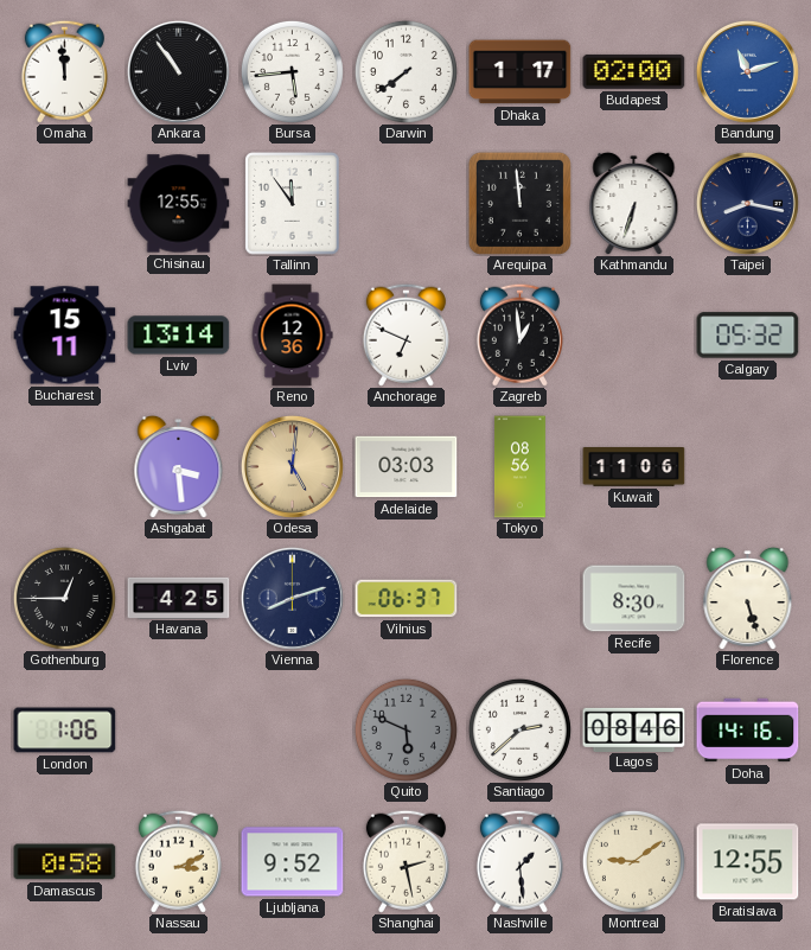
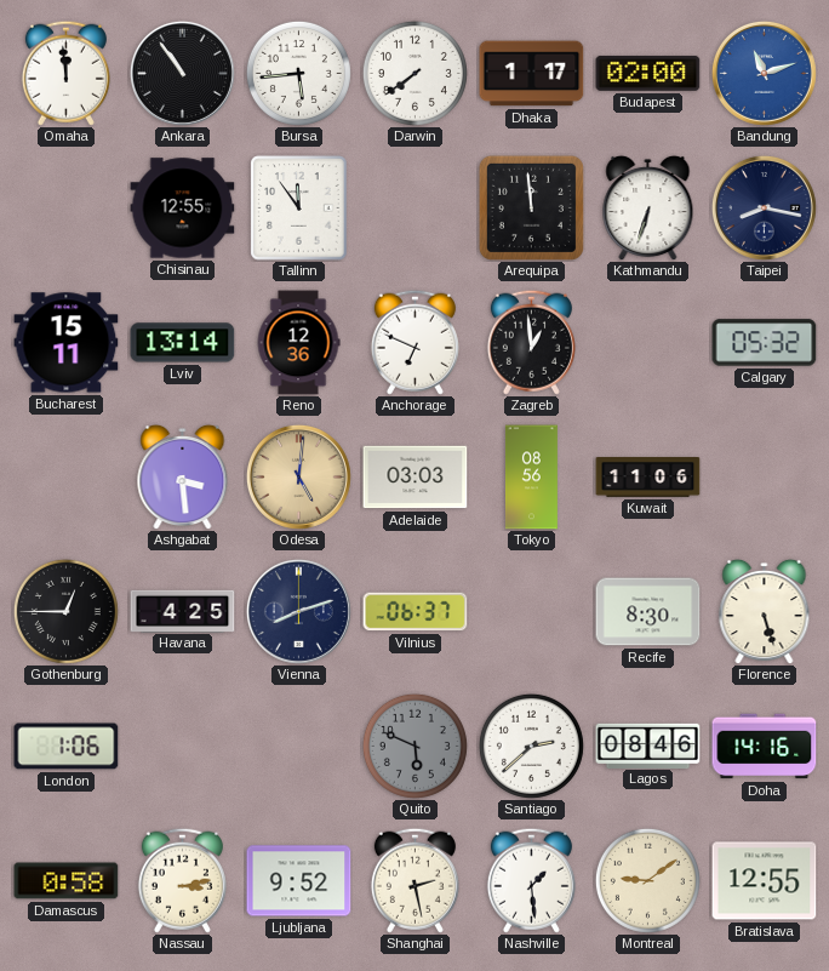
Nassau: 3:11 -> 3:13
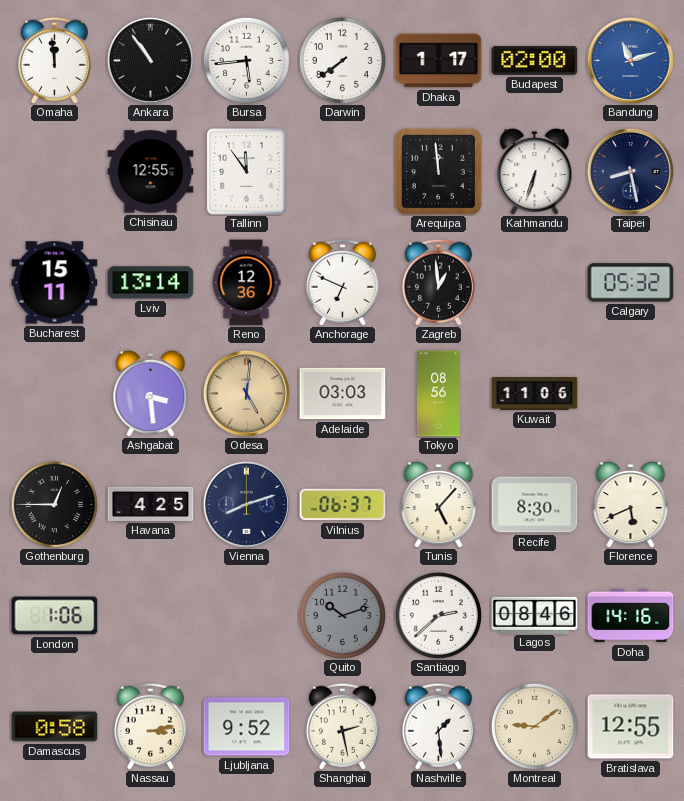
Taipei: 8:17 -> 8:28
Tunis: none -> 5:07
Florence: 5:27 -> 5:41
Quito: 5:49 -> 10:12
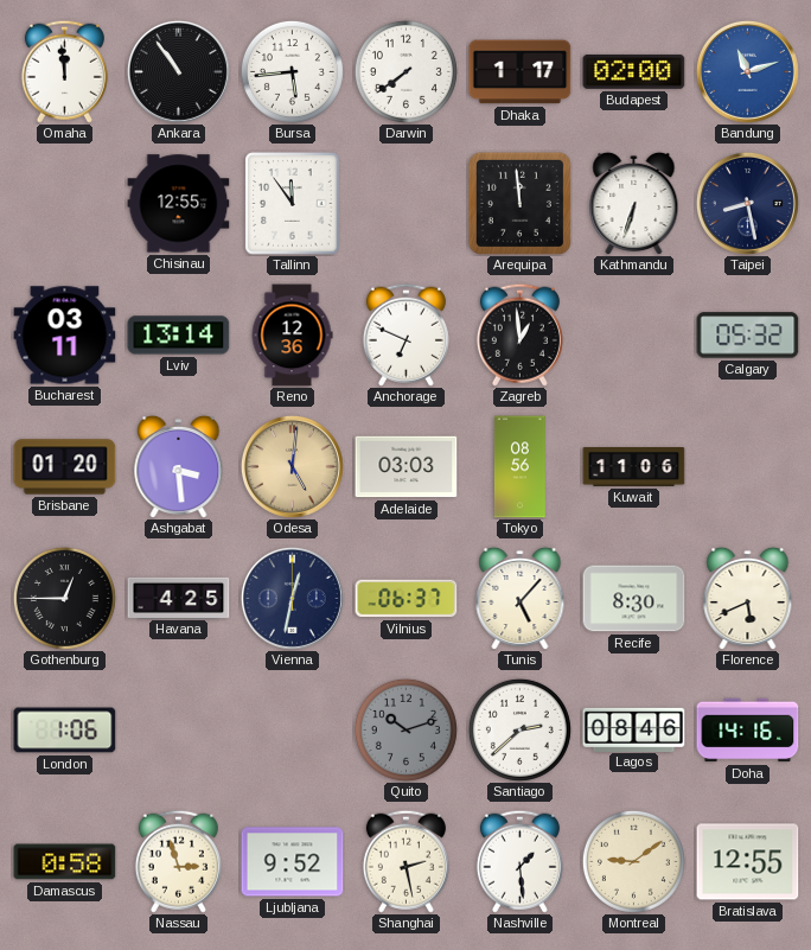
Bucharest: 15:11 -> 03:11
Brisbane: none -> 01:20
Vienna: 8:12 -> 12:32
Nassau: 3:13 -> 2:57
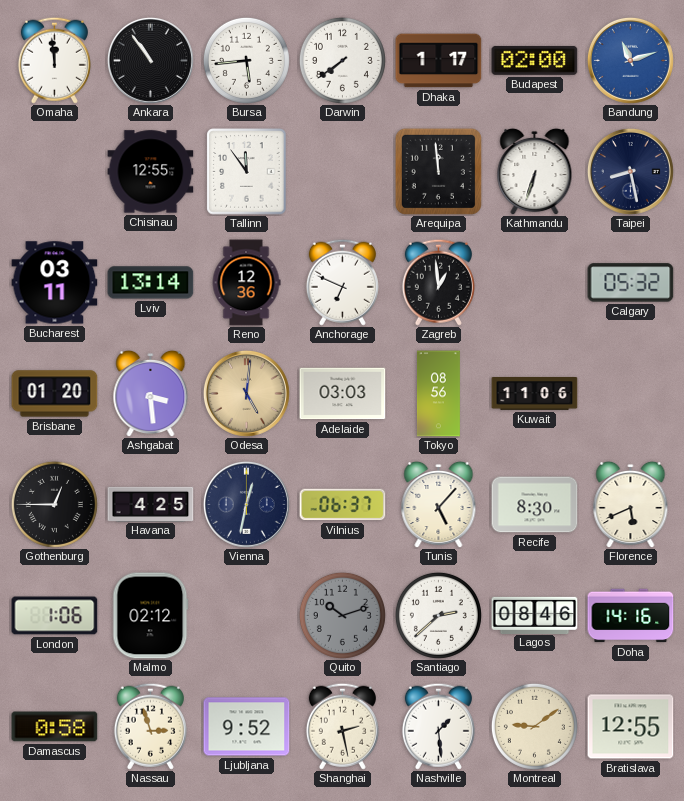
Malmo: none -> 02:12
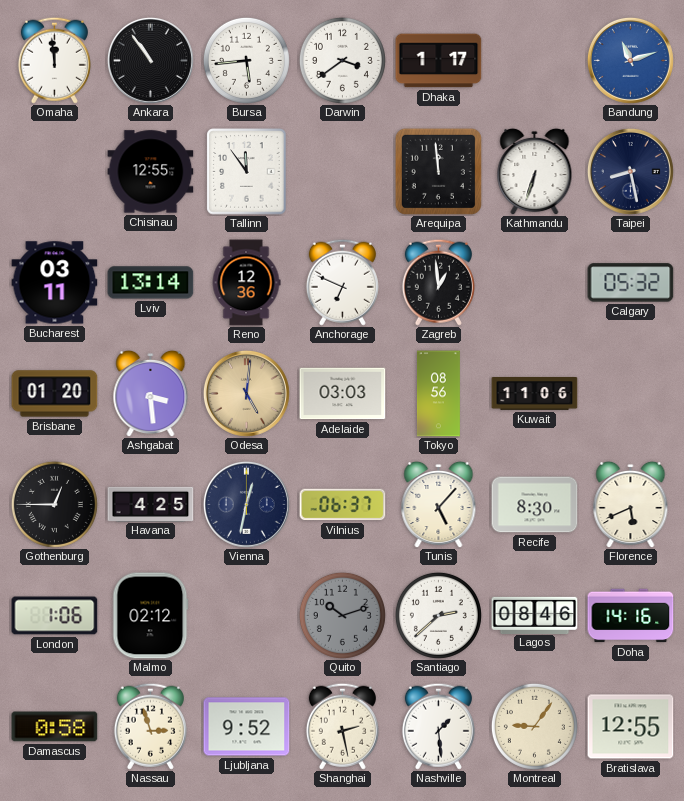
Darwin: 7:39 -> 3:39
Budapest: 02:00 -> none
Montreal: 9:09 -> 9:06
